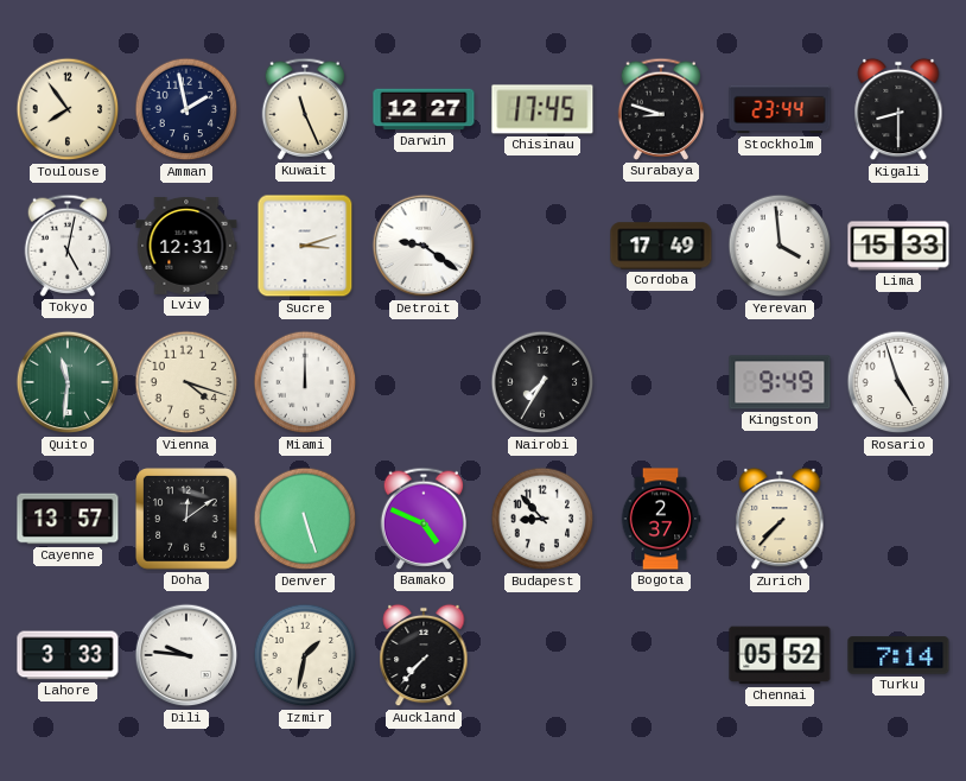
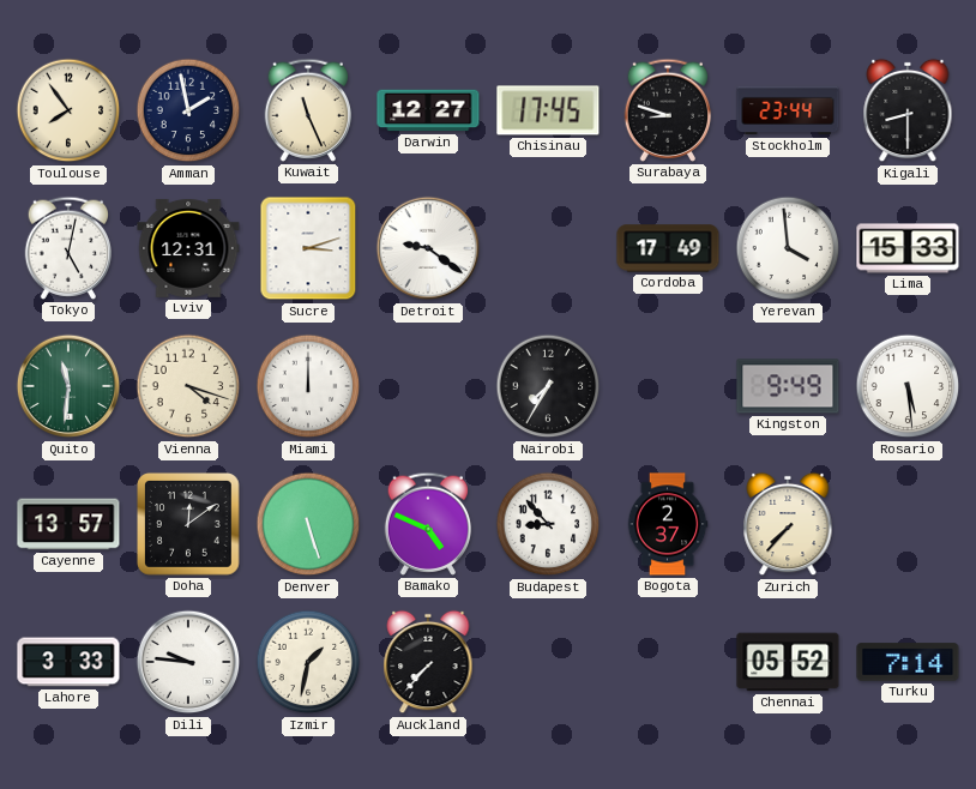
Rosario: 4:57 -> 5:29
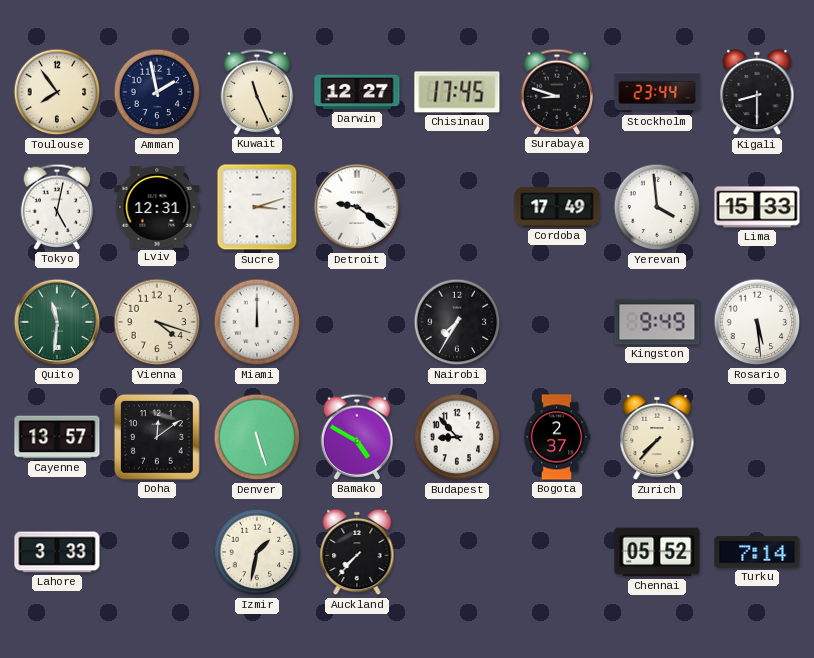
Bamako: 4:49 -> 4:50
Dili: 9:46 -> none
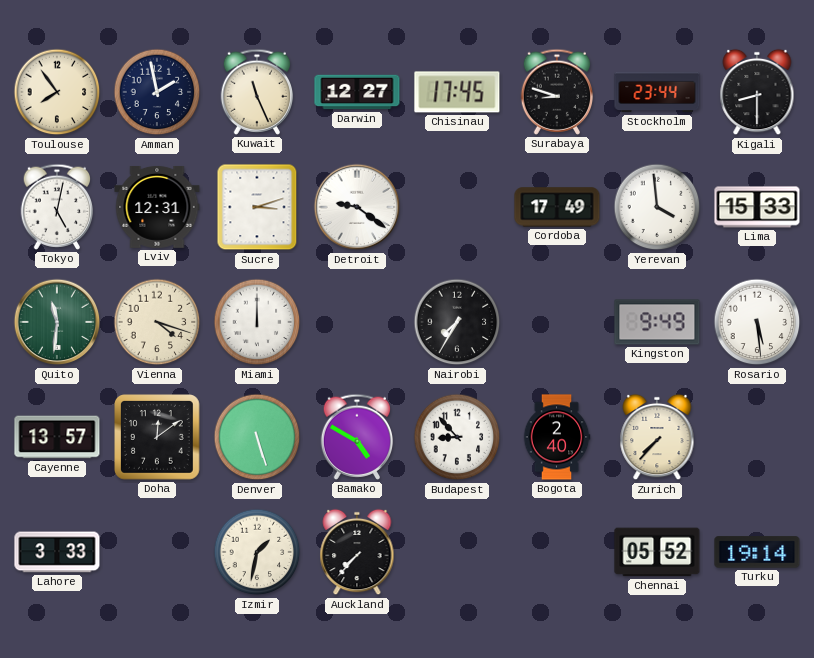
Bogota: 2:37 -> 2:40
Turku: 7:14 -> 19:14
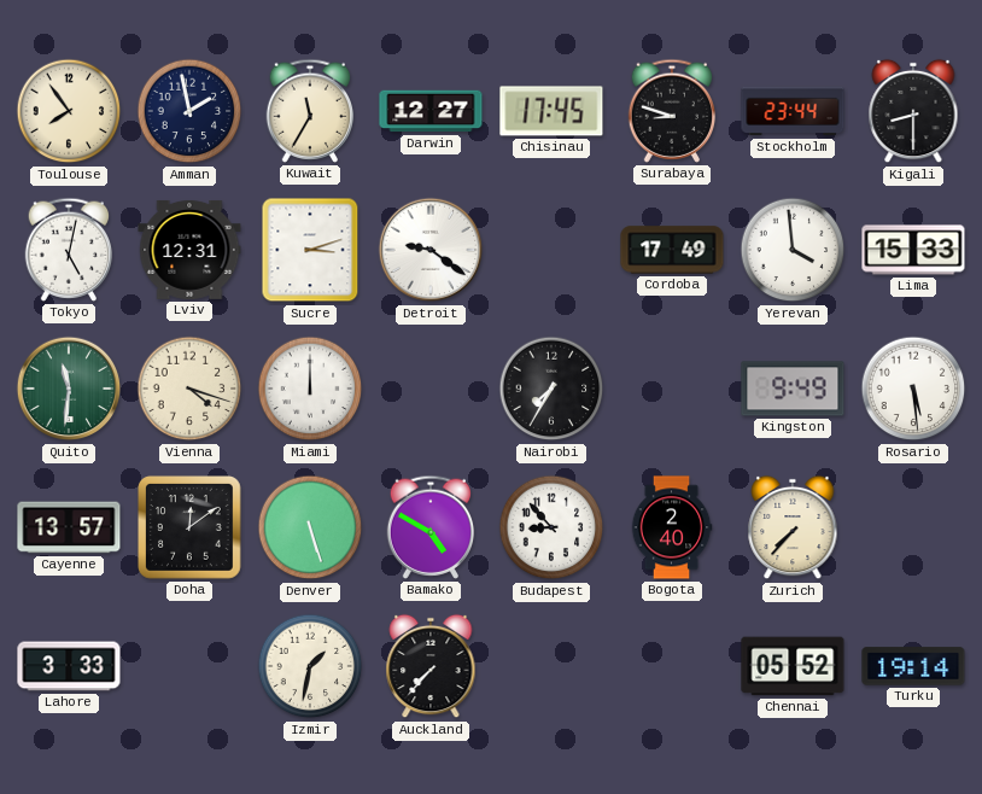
Kuwait: 11:26 -> 11:35
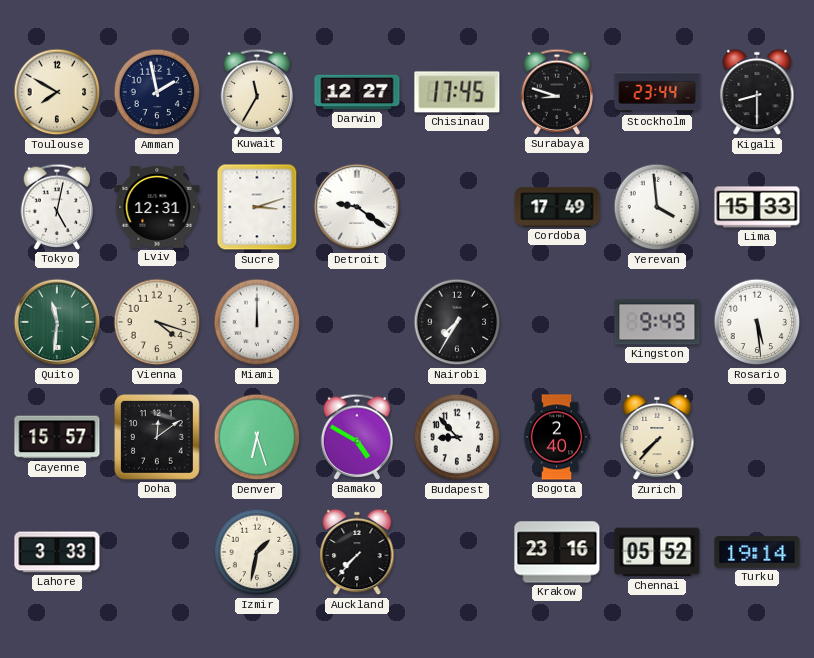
Toulouse: 7:54 -> 7:50
Cayenne: 13:57 -> 15:57
Denver: 5:27 -> 6:27
Krakow: none -> 23:16
